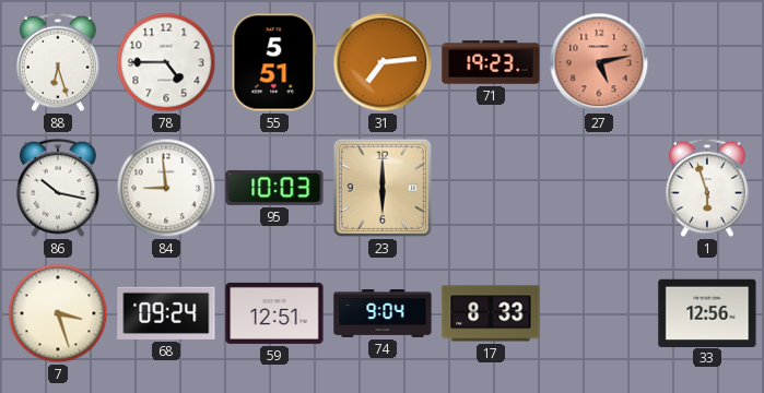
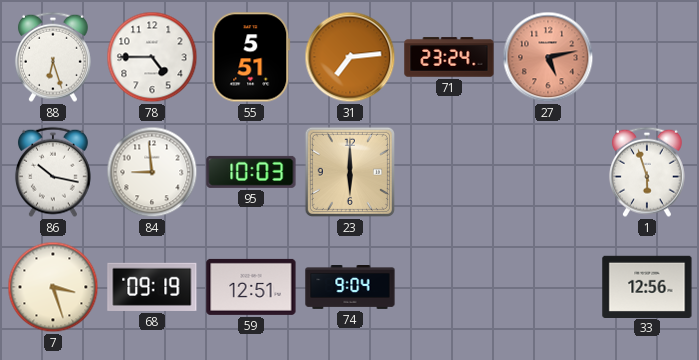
71: 19:23 -> 23:24
68: 09:24 -> 09:19
17: 8:33 -> none
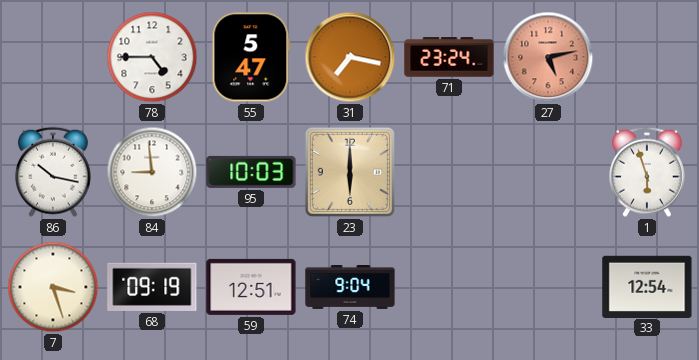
88: 6:27 -> none
55: 5:51 -> 5:47
31: 7:14 -> 7:17
33: 12:56 -> 12:54
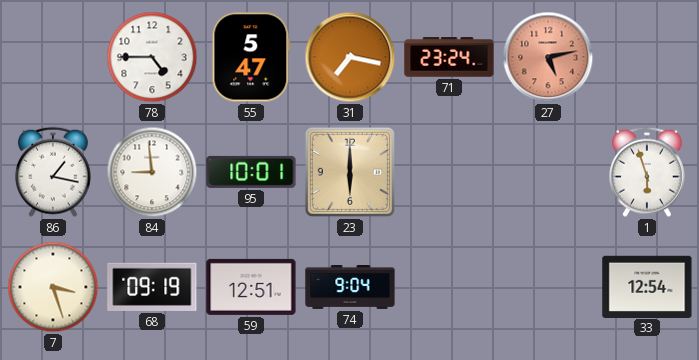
86: 10:17 -> 1:17
95: 10:03 -> 10:01
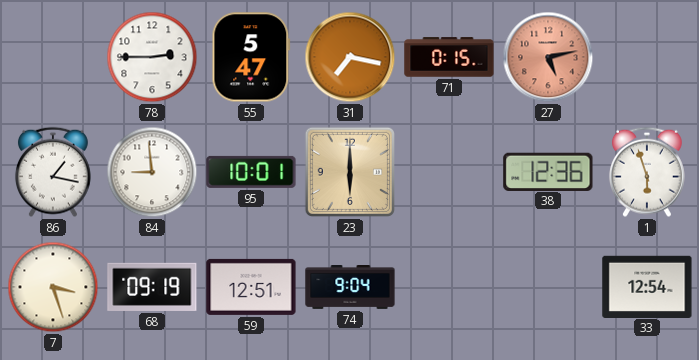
78: 4:45 -> 2:45
71: 23:24 -> 0:15
38: none -> 12:36
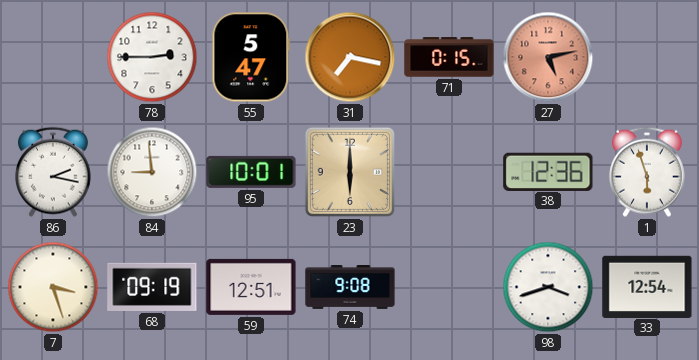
86: 1:17 -> 2:17
74: 9:04 -> 9:08
98: none -> 3:42
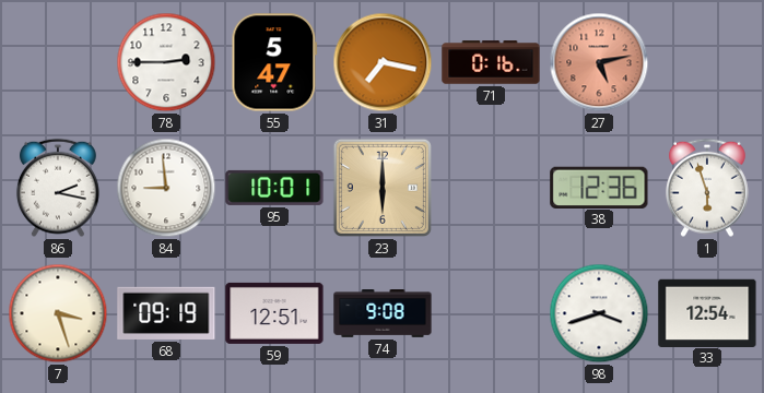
71: 0:15 -> 0:16
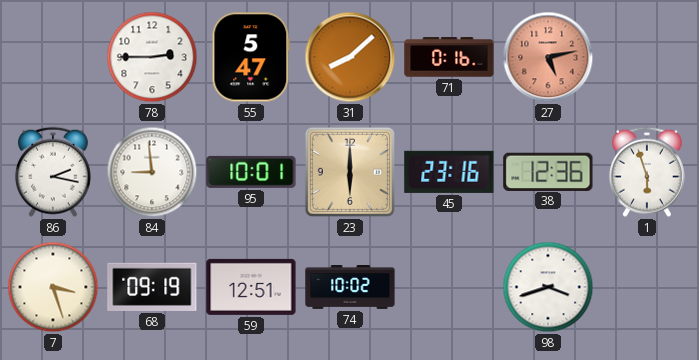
31: 7:17 -> 8:08
45: none -> 23:16
74: 9:08 -> 10:02
33: 12:54 -> none
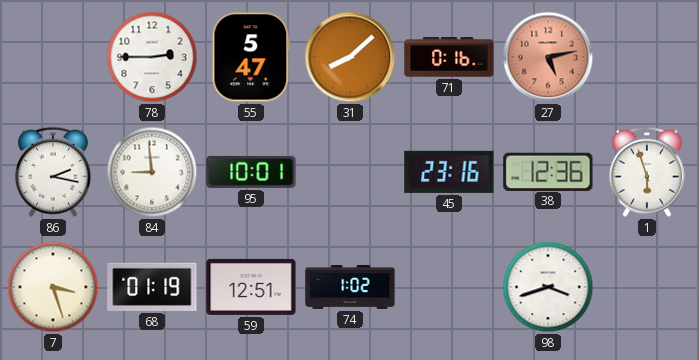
23: 6:00 -> none
68: 09:19 -> 01:19
74: 10:02 -> 1:02
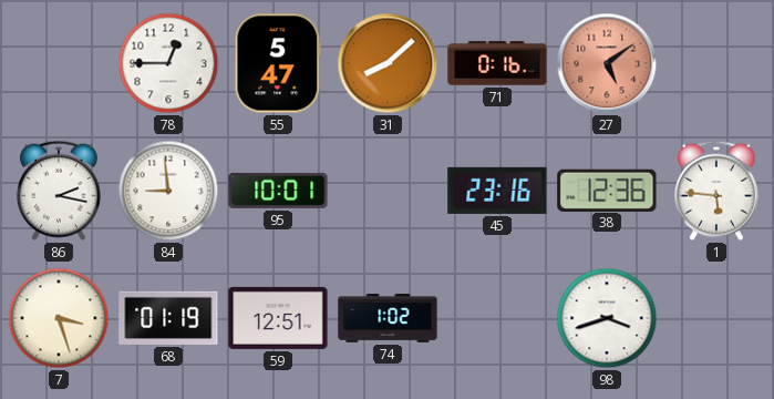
78: 2:45 -> 12:45
27: 5:13 -> 5:09
1: 5:57 -> 5:46
